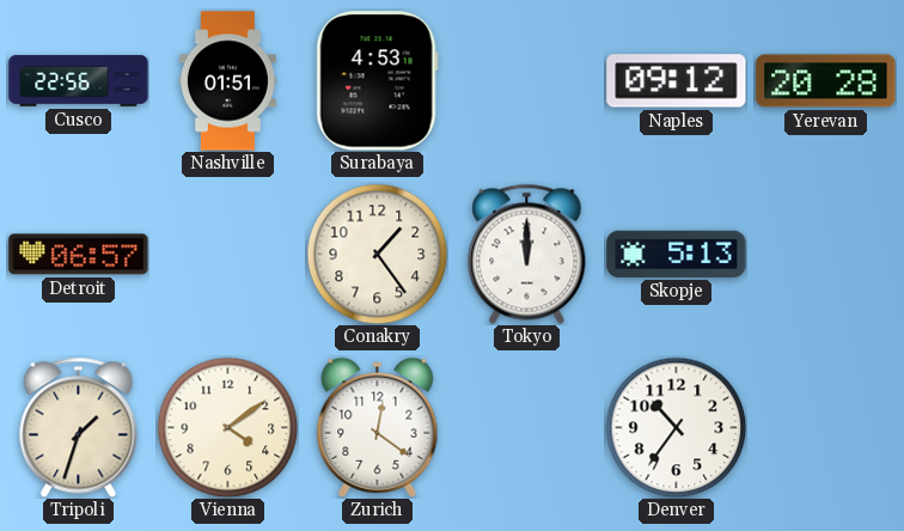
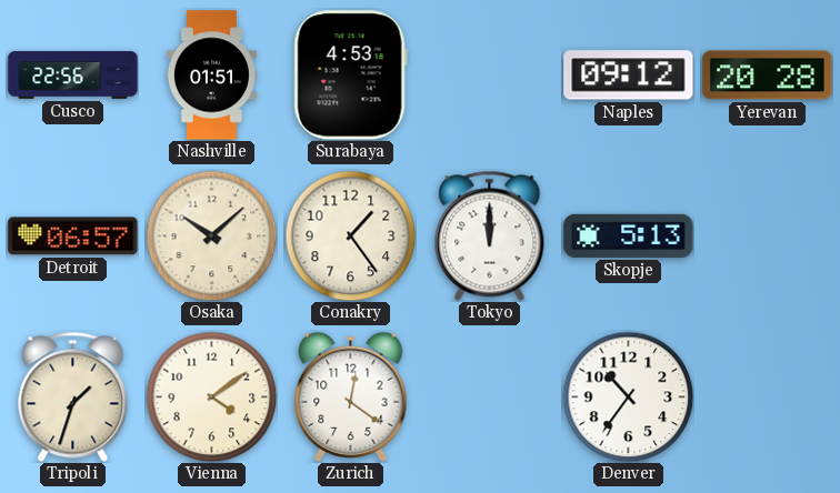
Osaka: none -> 10:08
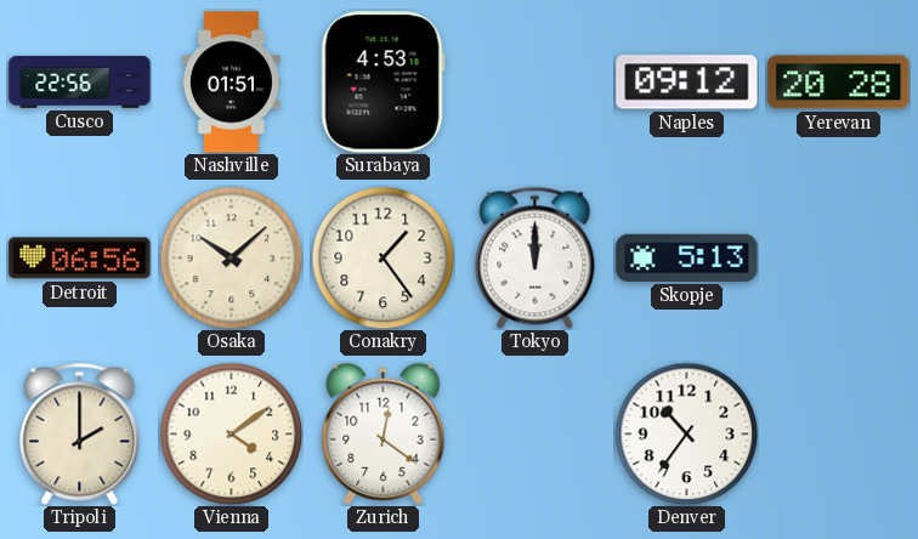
Detroit: 06:57 -> 06:56
Tripoli: 1:33 -> 2:00
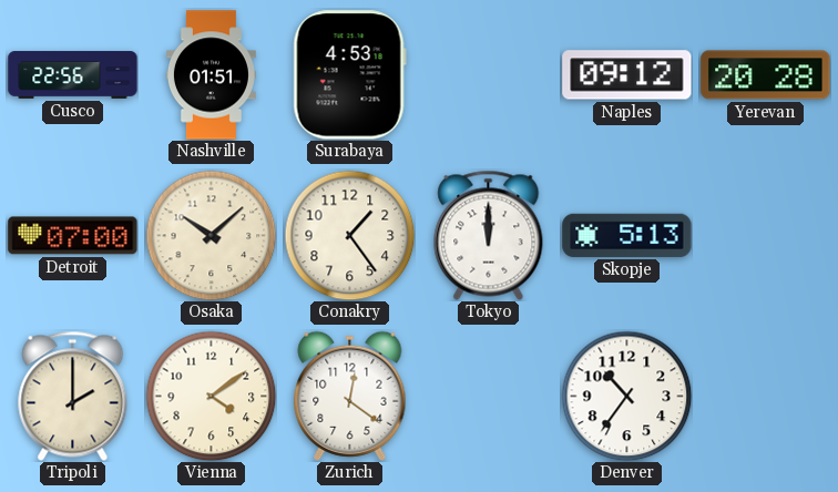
Detroit: 06:56 -> 07:00
